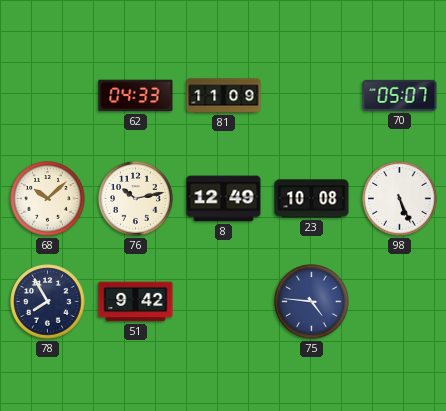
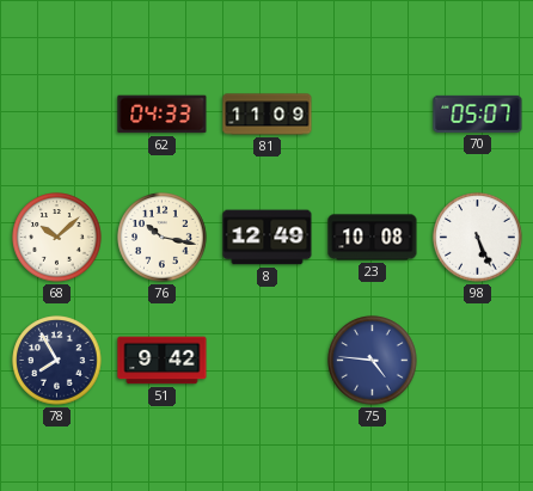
76: 10:13 -> 10:17
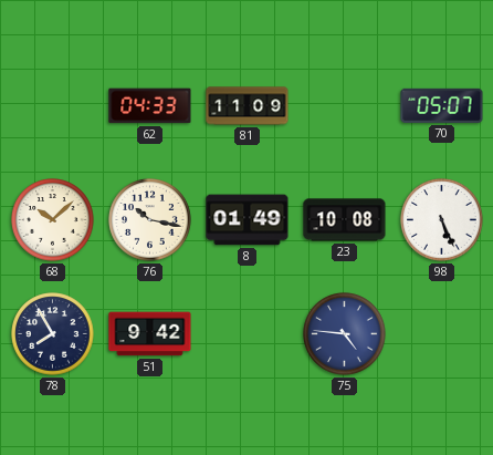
8: 12:49 -> 01:49
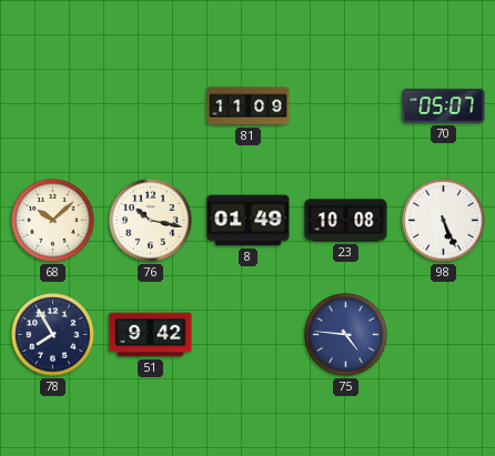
62: 04:33 -> none
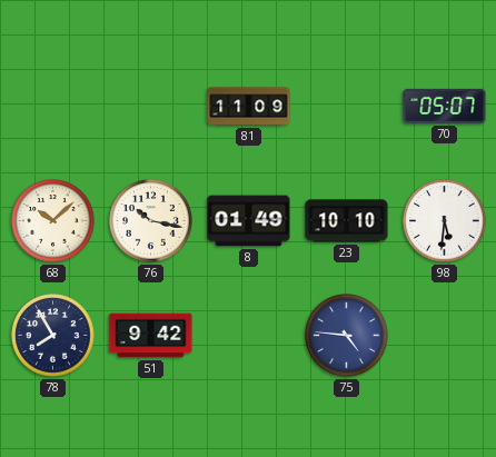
23: 10:08 -> 10:10
98: 5:26 -> 5:31
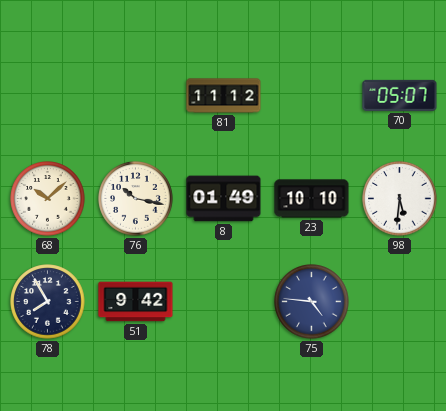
81: 11:09 -> 11:12
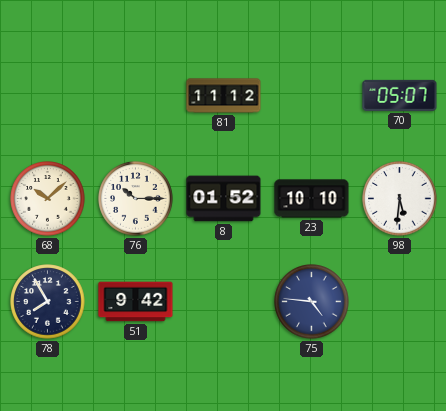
76: 10:17 -> 10:15
8: 01:49 -> 01:52
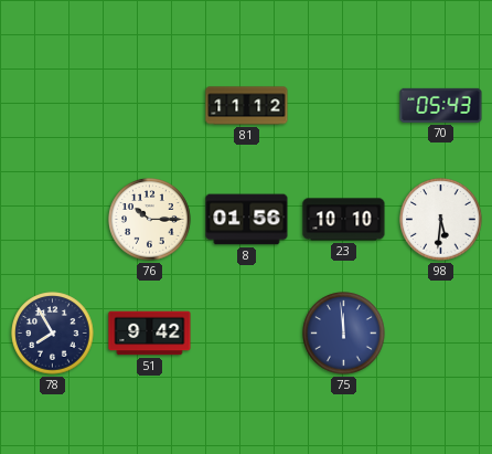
70: 05:07 -> 05:43
68: 10:08 -> none
8: 01:52 -> 01:56
75: 4:46 -> 11:59
